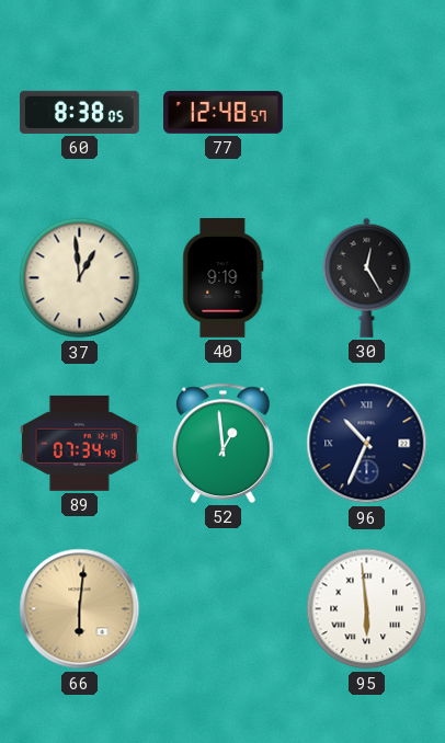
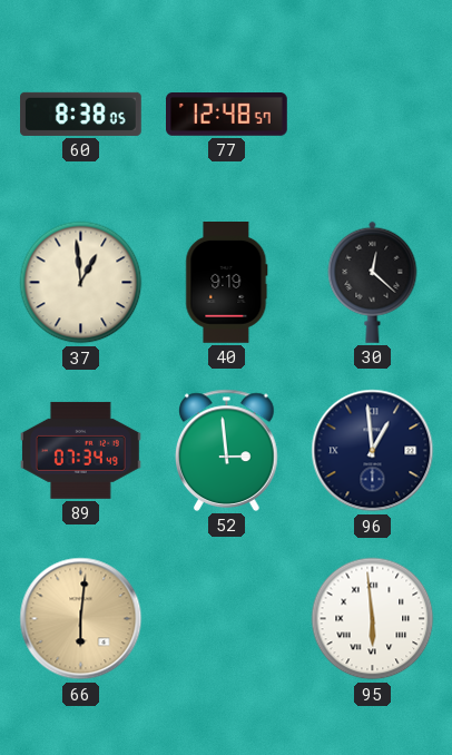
30: 12:25 -> 12:22
52: 12:59 -> 2:59
96: 10:34 -> 12:59
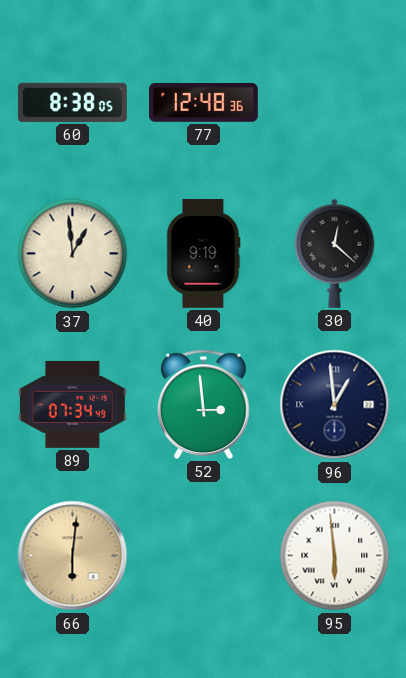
77: 12:48:57 -> 12:48:36
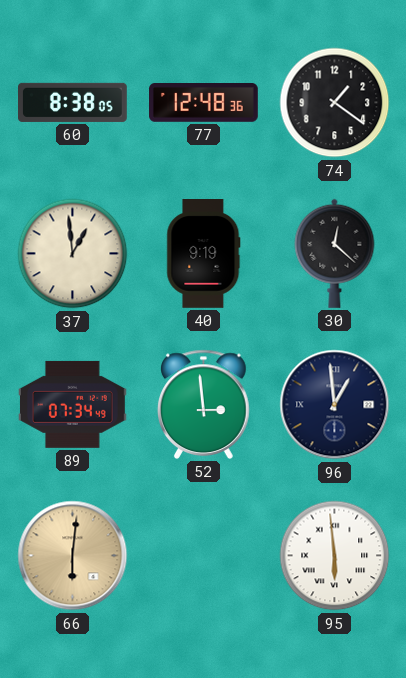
74: none -> 1:21
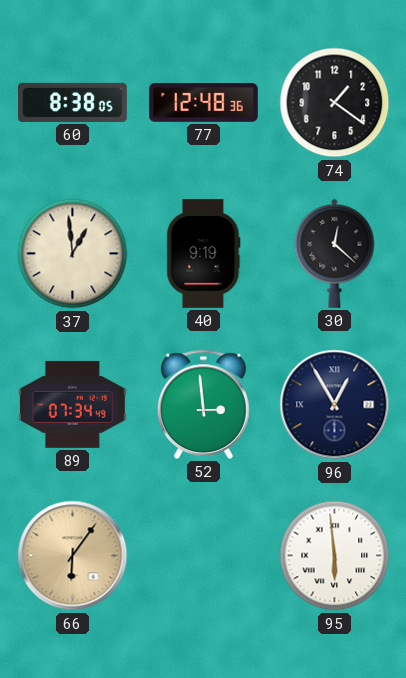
96: 12:59 -> 12:55
66: 6:01 -> 6:06
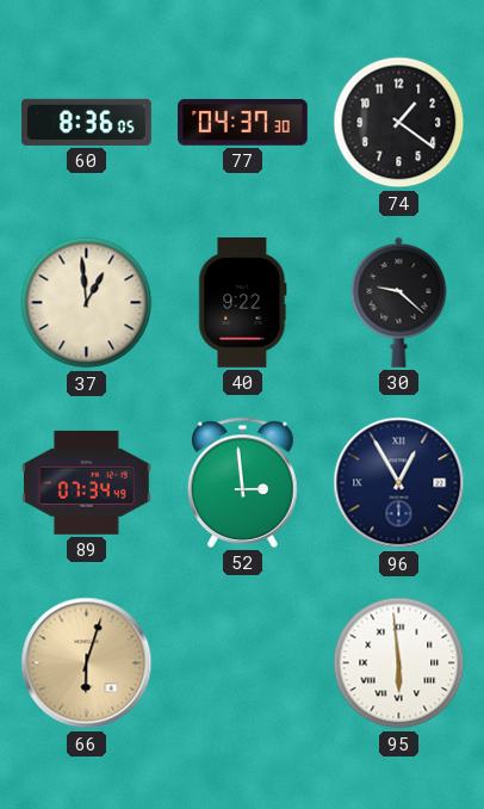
60: 8:38 -> 8:36
77: 12:48 -> 04:37
40: 9:19 -> 9:22
30: 12:22 -> 9:22
66: 6:06 -> 6:03
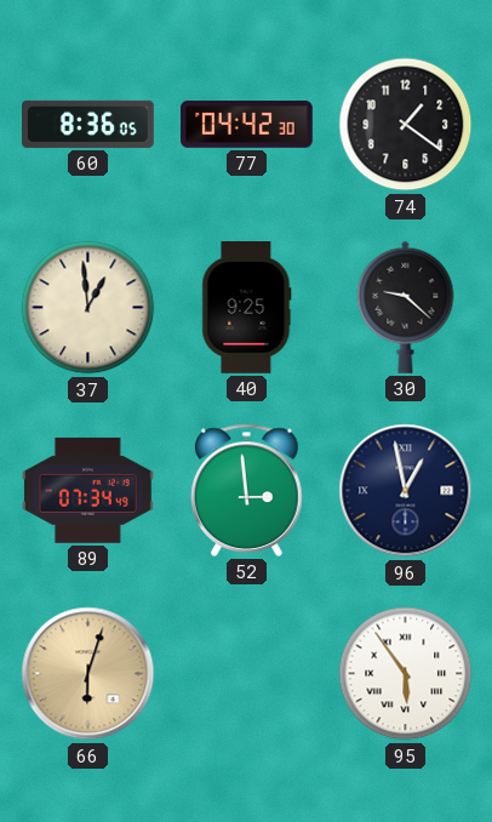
77: 04:37 -> 04:42
40: 9:22 -> 9:25
96: 12:55 -> 12:58
95: 5:59 -> 5:54
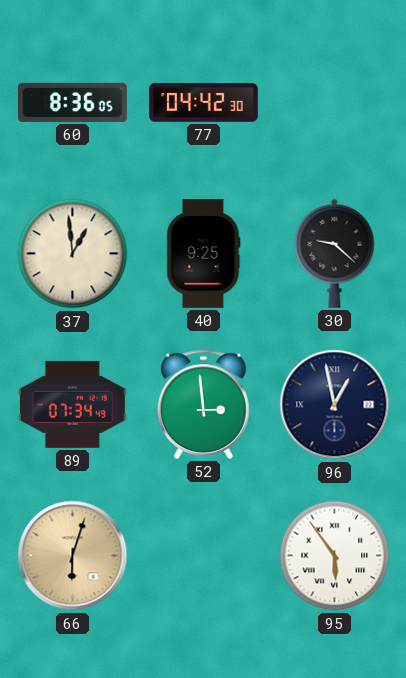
74: 1:21 -> none
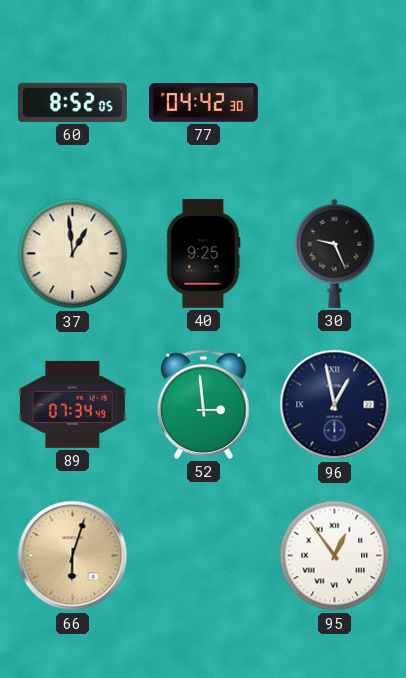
60: 8:36 -> 8:52
30: 9:22 -> 9:26
95: 5:54 -> 12:54
